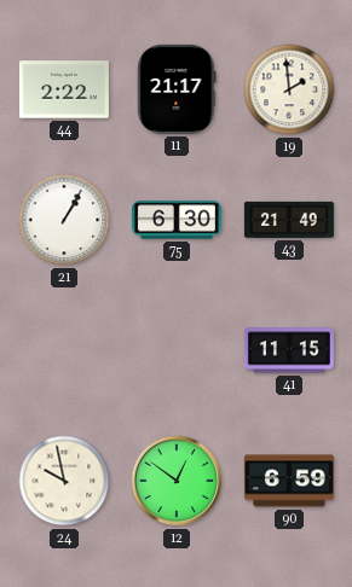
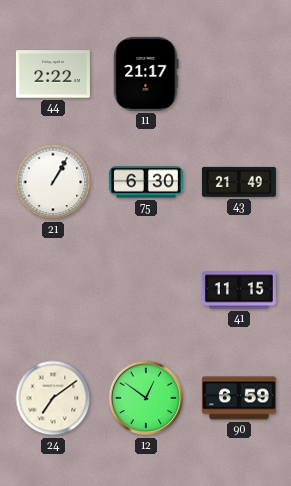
19: 1:59 -> none
24: 9:58 -> 7:09
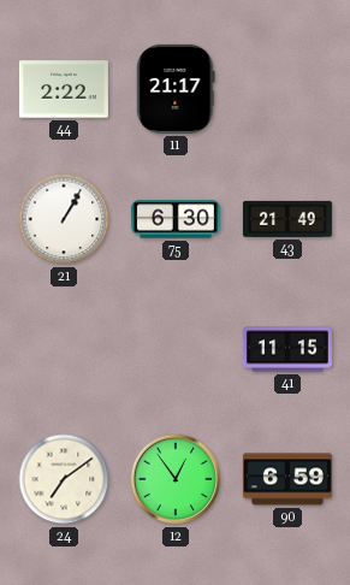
12: 12:51 -> 12:54
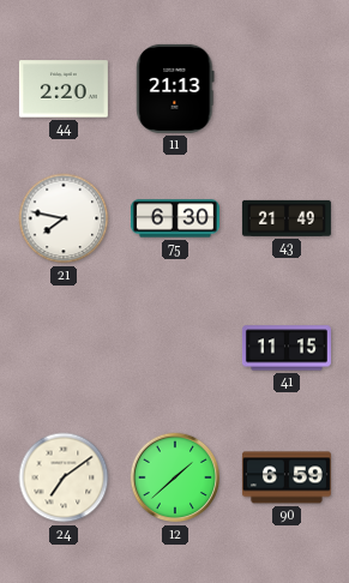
44: 2:22 -> 2:20
11: 21:17 -> 21:13
21: 1:05 -> 7:47
12: 12:54 -> 1:38
